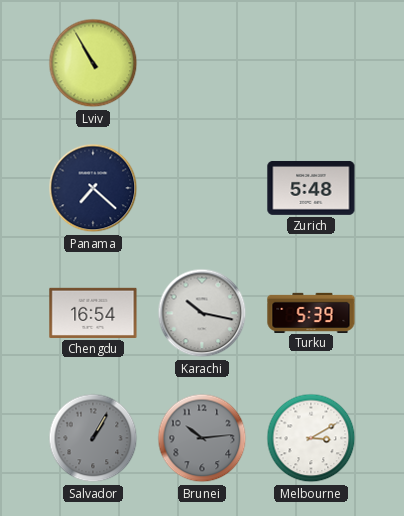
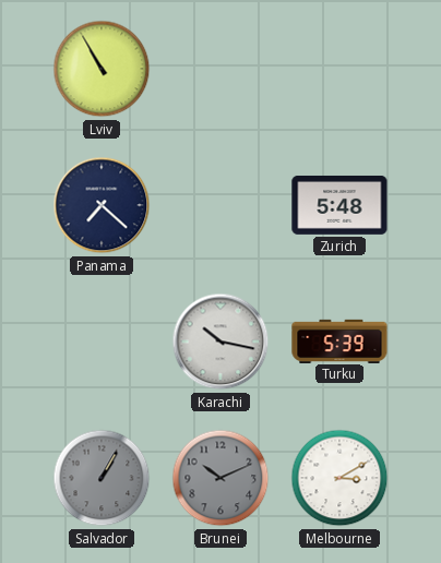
Chengdu: 16:54 -> none
Brunei: 10:14 -> 10:11
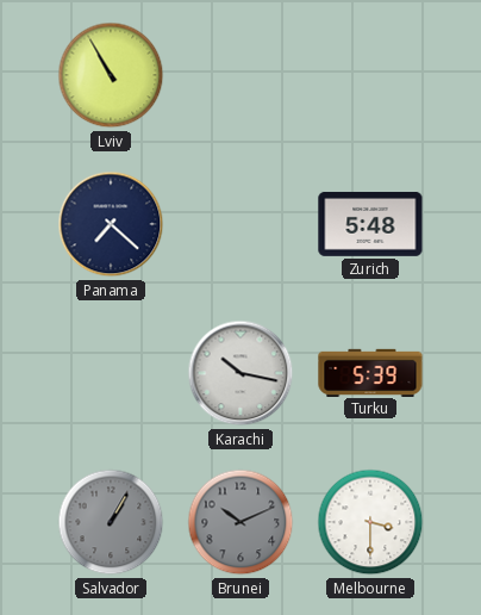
Melbourne: 3:10 -> 3:30
